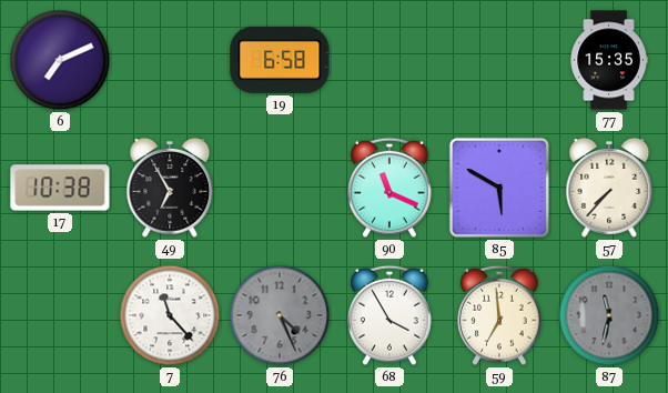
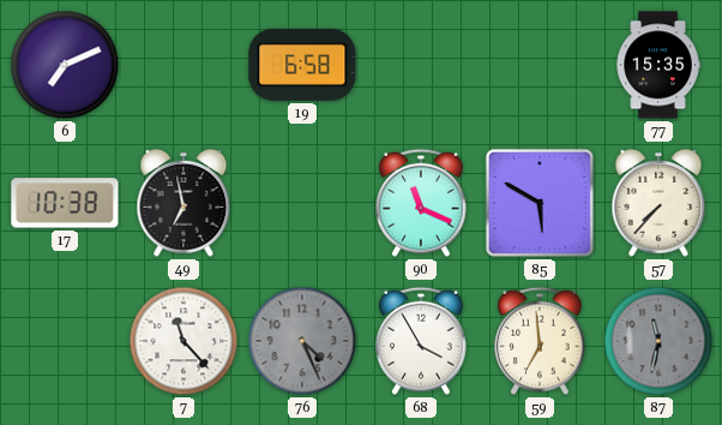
49: 6:55 -> 6:58
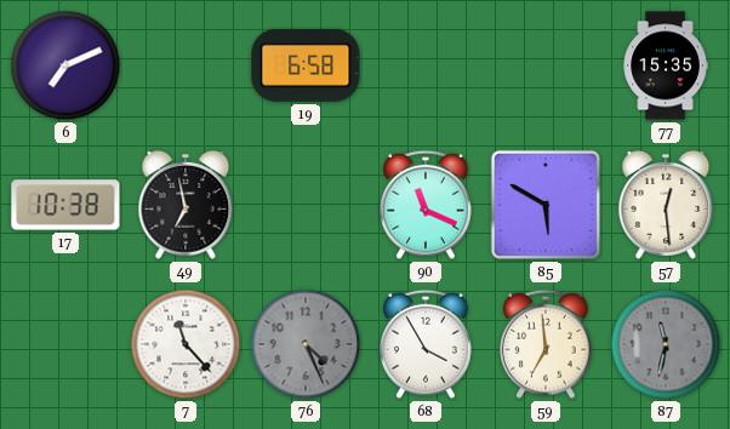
57: 7:37 -> 12:29
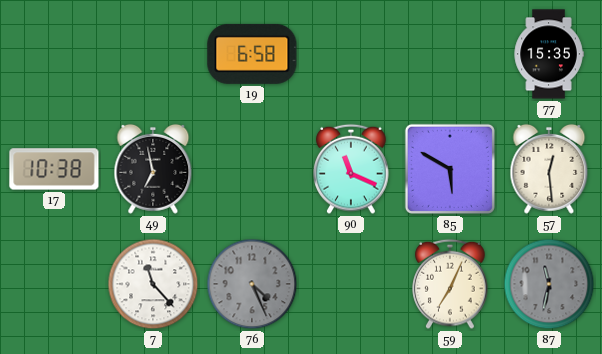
6: 7:11 -> none
68: 3:55 -> none
59: 6:59 -> 7:04
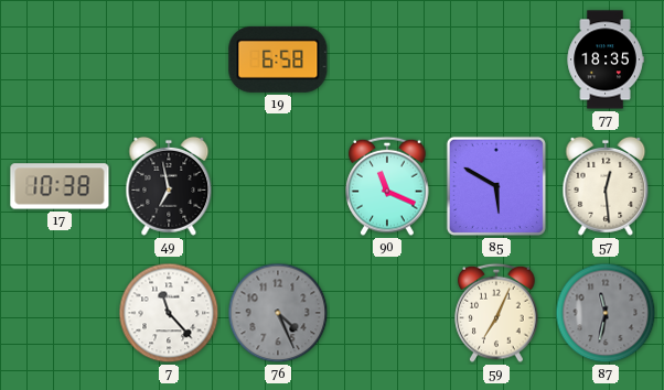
77: 15:35 -> 18:35
